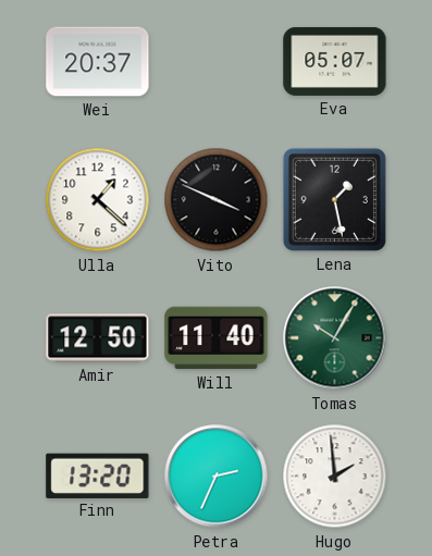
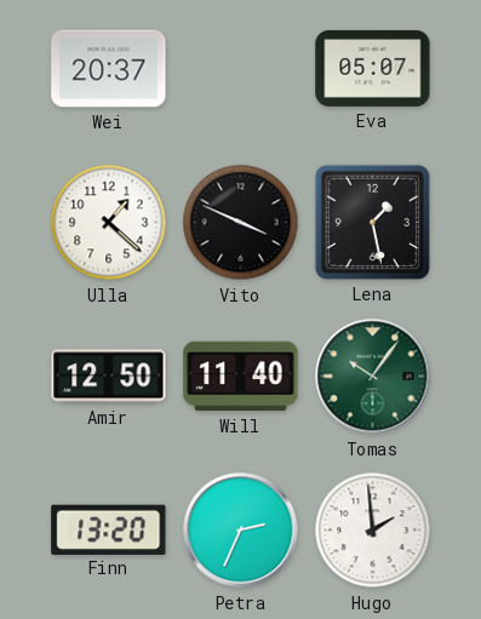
Tomas: 10:05 -> 10:06
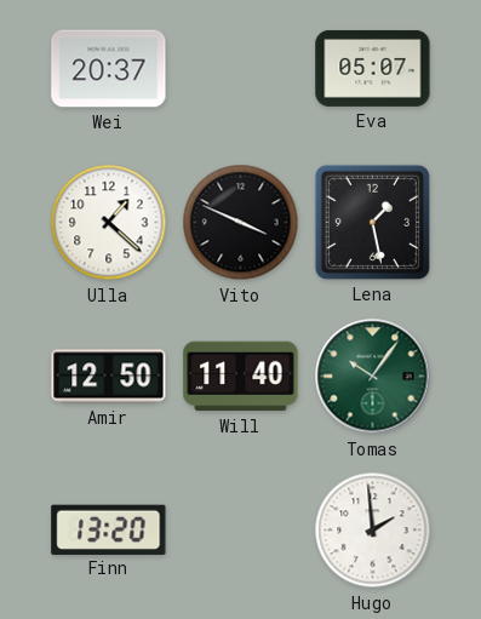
Petra: 2:34 -> none
